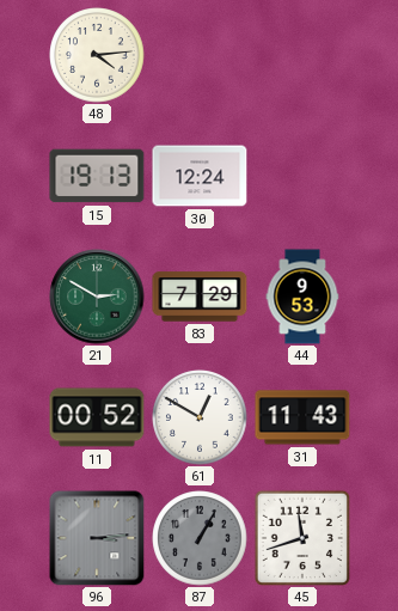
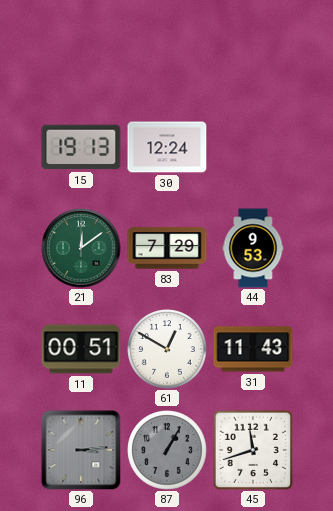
48: 4:14 -> none
21: 2:50 -> 12:09
11: 00:52 -> 00:51
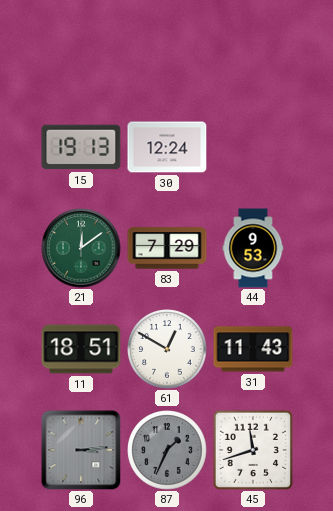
11: 00:51 -> 18:51
87: 1:05 -> 1:34
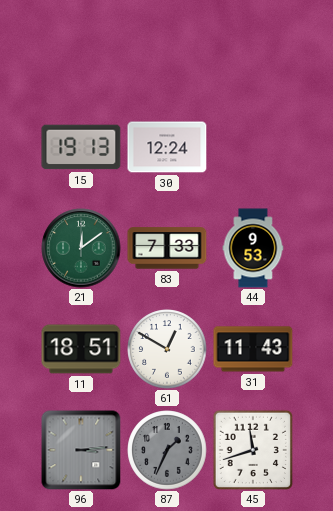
83: 7:29 -> 7:33
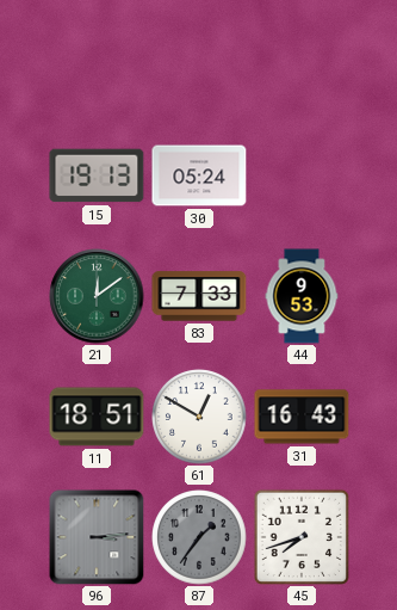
30: 12:24 -> 05:24
31: 11:43 -> 16:43
87: 1:34 -> 1:36
45: 11:42 -> 7:42
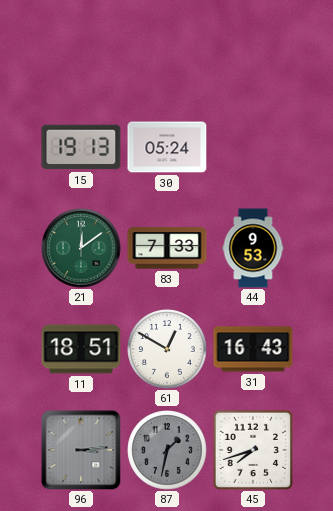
87: 1:36 -> 1:32
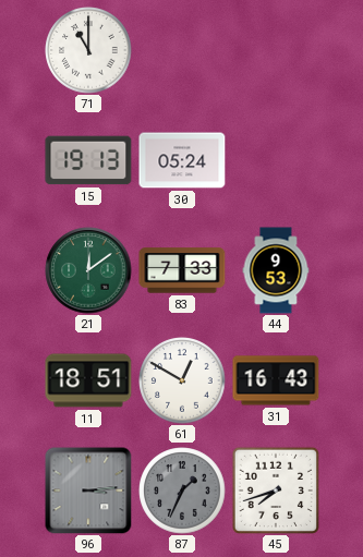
71: none -> 11:00
87: 1:32 -> 1:34
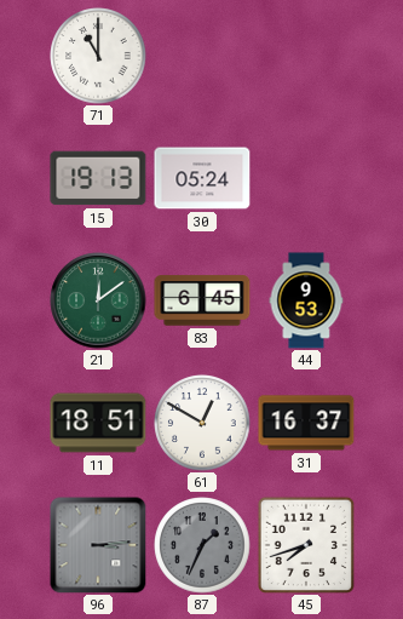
83: 7:33 -> 6:45
31: 16:43 -> 16:37
